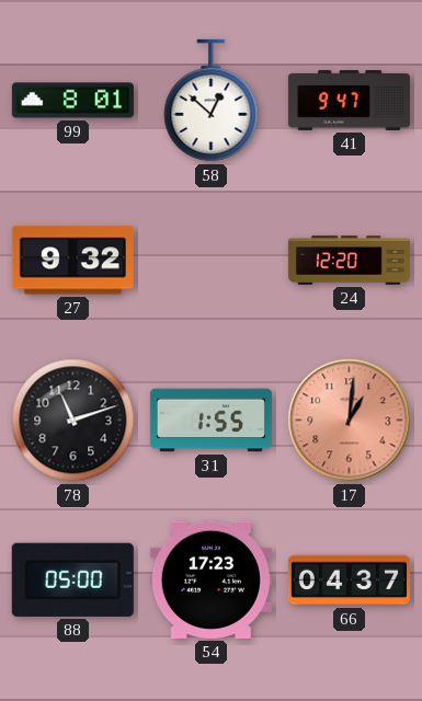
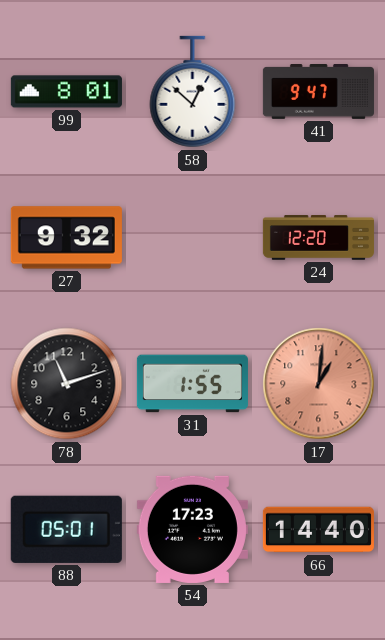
88: 05:00 -> 05:01
66: 04:37 -> 14:40
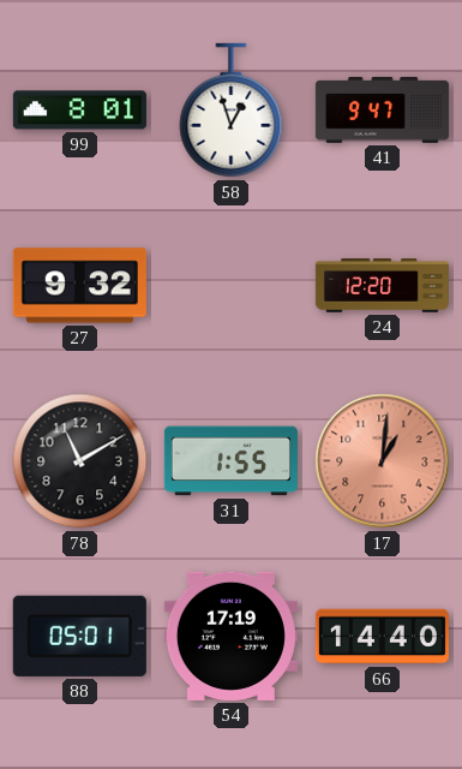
58: 12:52 -> 12:57
78: 11:12 -> 11:10
54: 17:23 -> 17:19
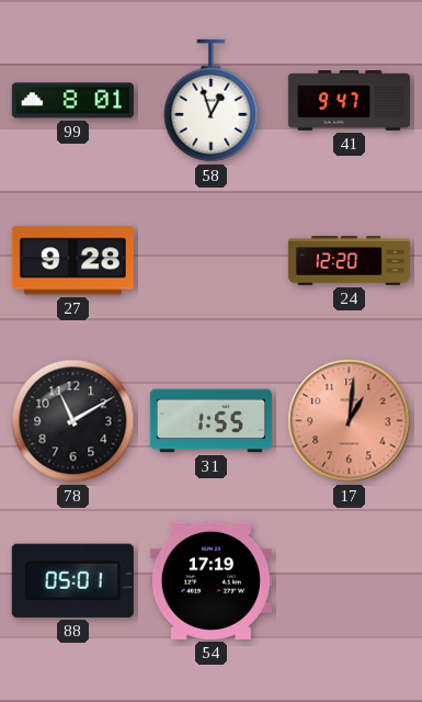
27: 9:32 -> 9:28
66: 14:40 -> none
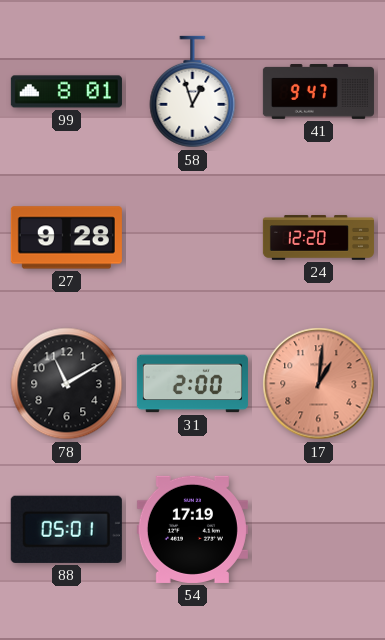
31: 1:55 -> 2:00
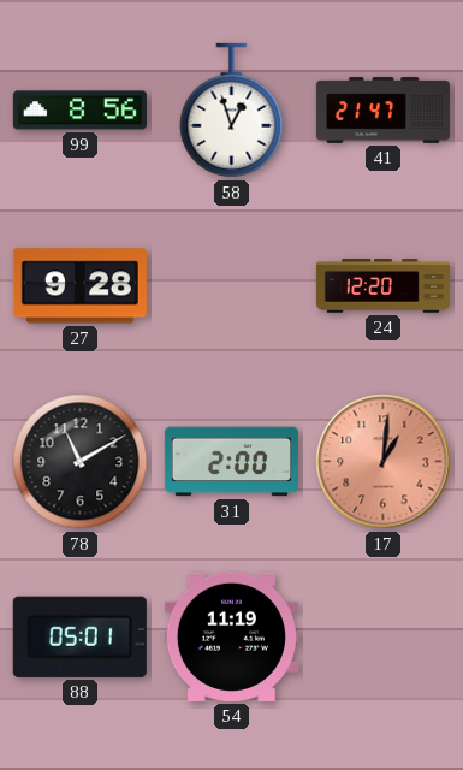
99: 8:01 -> 8:56
41: 9:47 -> 21:47
54: 17:19 -> 11:19
